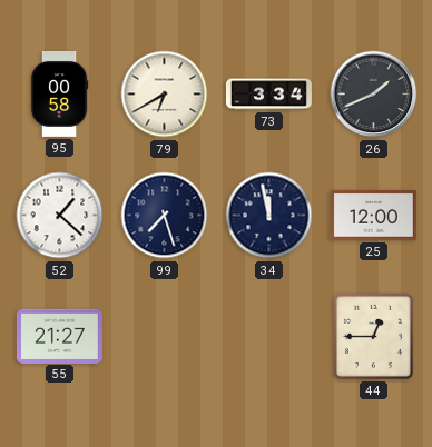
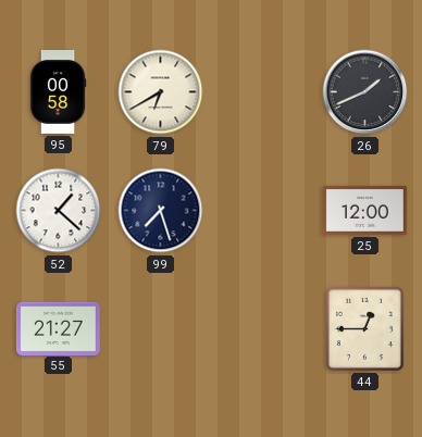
73: 3:34 -> none
34: 11:58 -> none
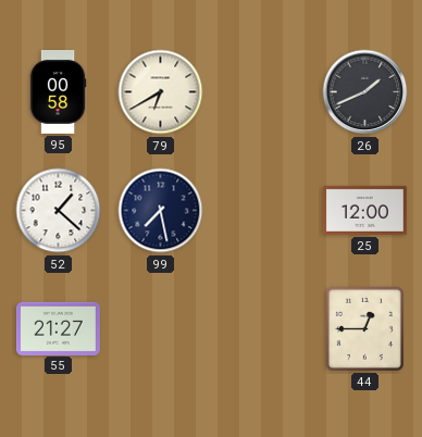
99: 7:27 -> 7:28
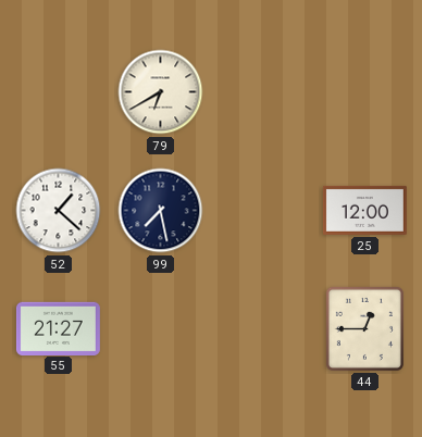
95: 00:58 -> none
26: 1:41 -> none
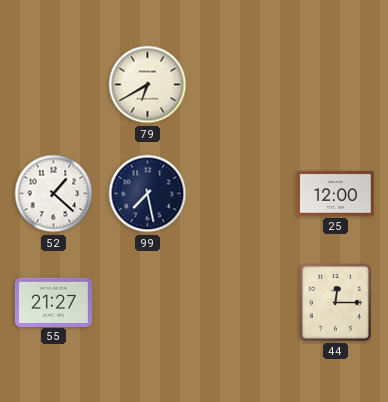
44: 12:45 -> 12:15
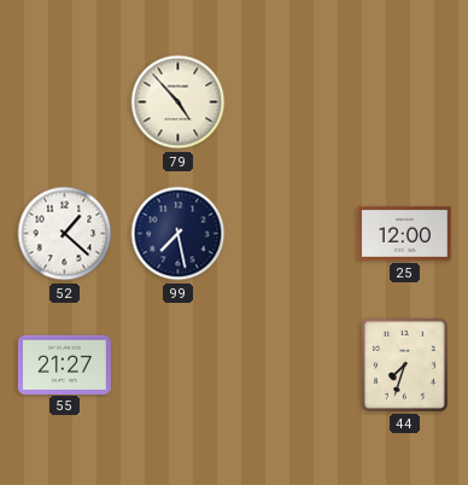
79: 6:40 -> 4:53
44: 12:15 -> 7:33
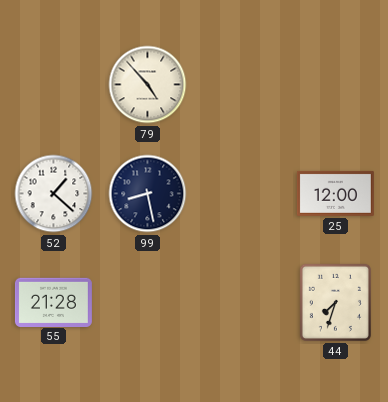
99: 7:28 -> 8:28
55: 21:27 -> 21:28
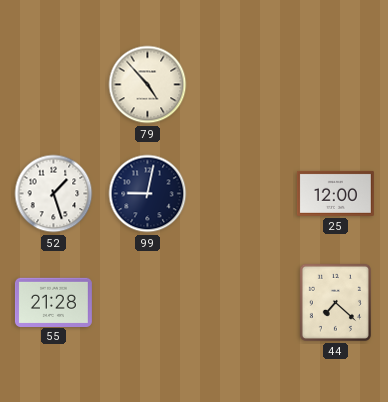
52: 1:22 -> 1:27
99: 8:28 -> 9:02
44: 7:33 -> 7:22
